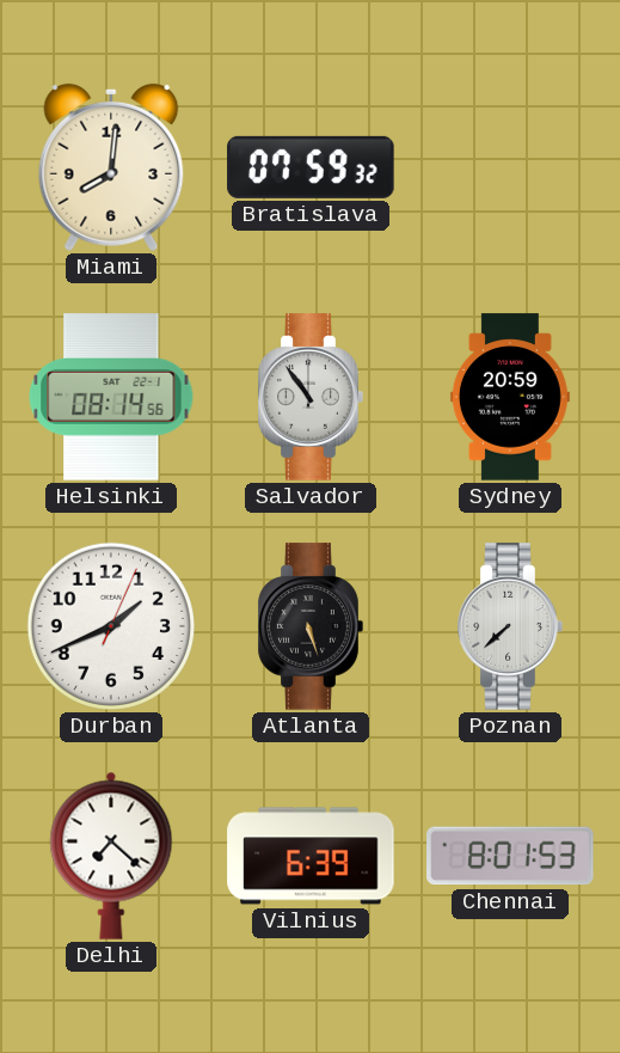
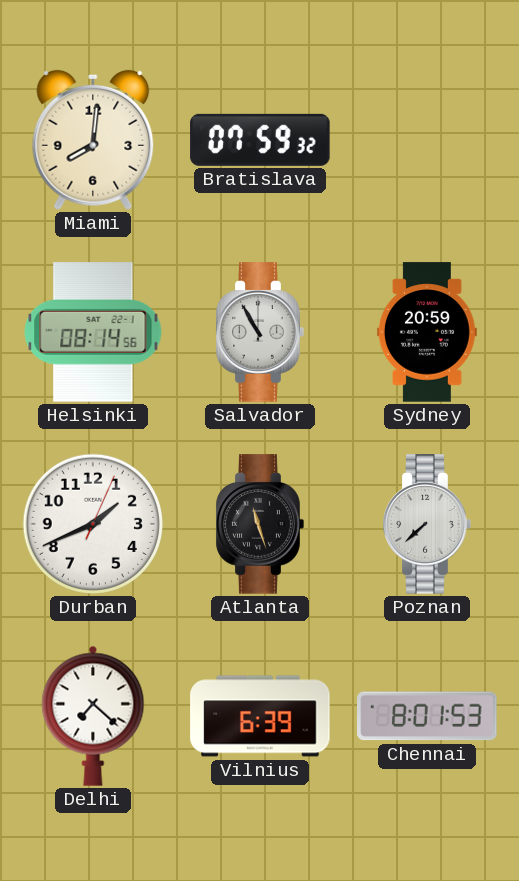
Salvador: 10:54 -> 10:55
Atlanta: 5:27 -> 11:27
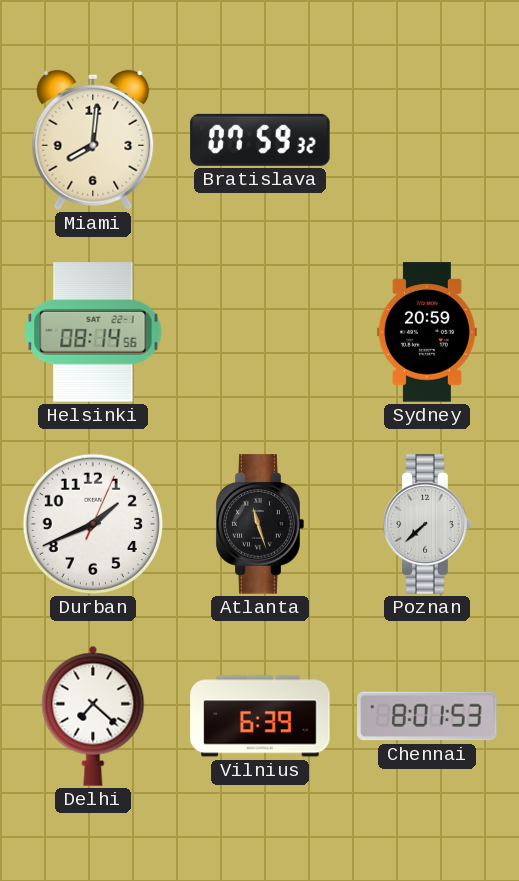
Salvador: 10:55 -> none
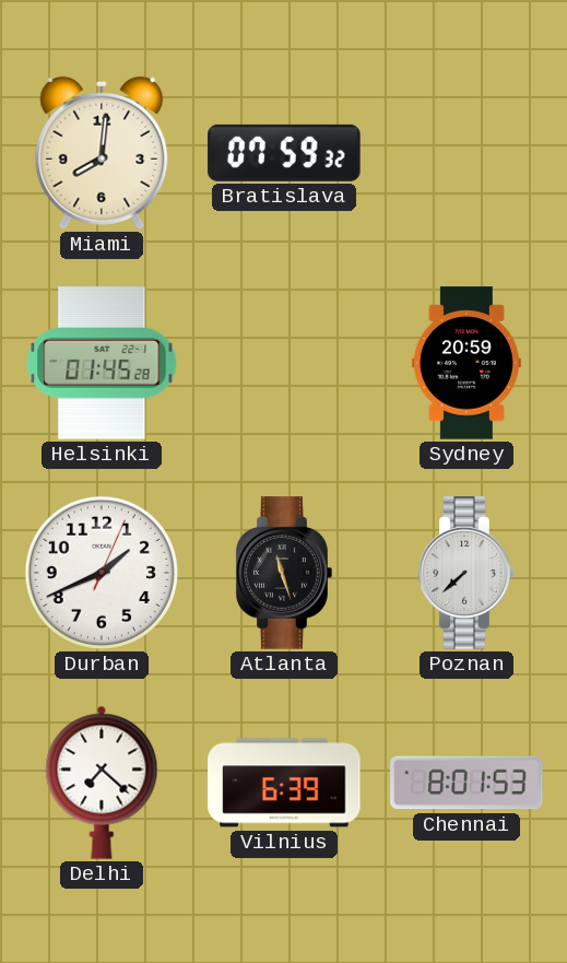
Helsinki: 08:14 -> 01:45
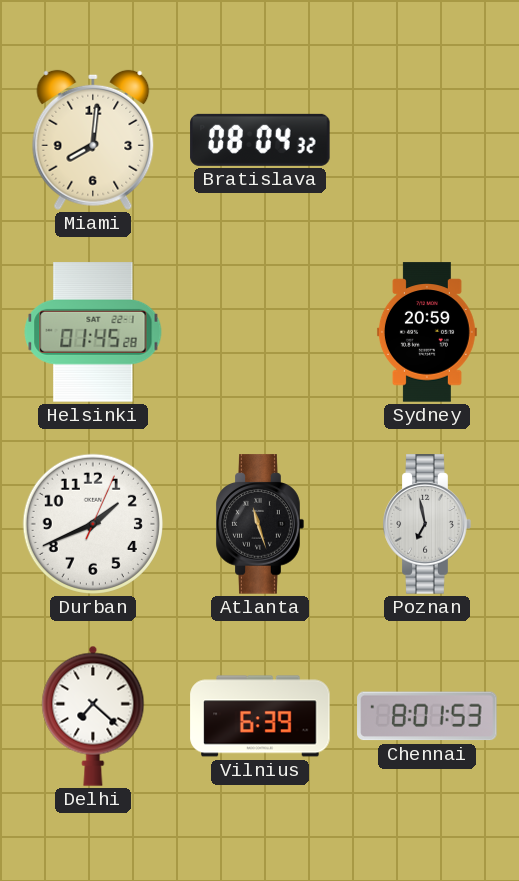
Bratislava: 07:59 -> 08:04
Poznan: 7:38 -> 6:58
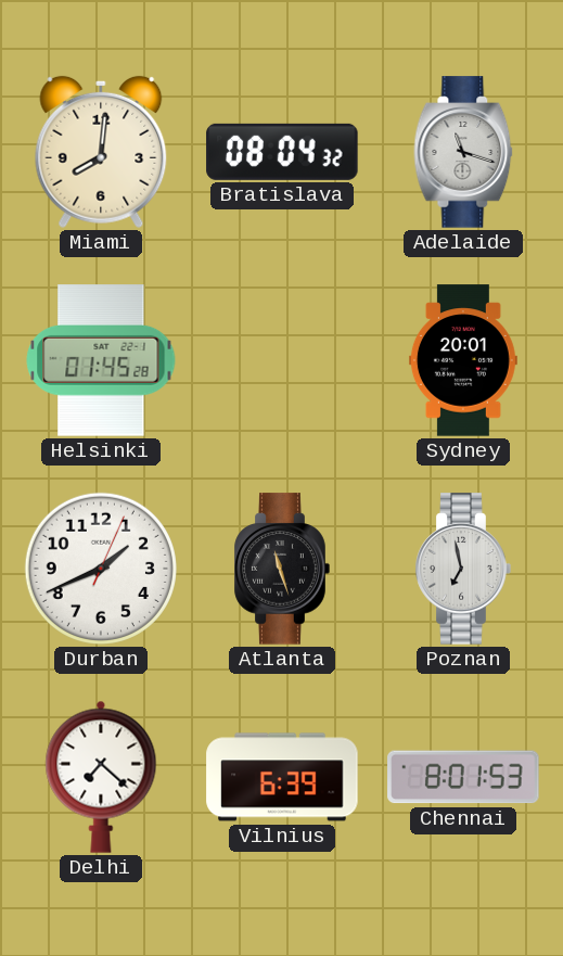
Adelaide: none -> 11:18
Sydney: 20:59 -> 20:01
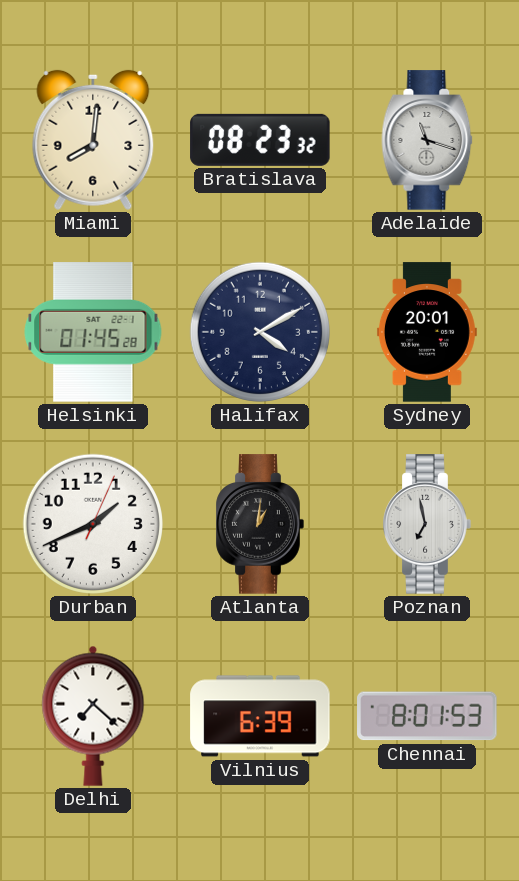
Bratislava: 08:04 -> 08:23
Halifax: none -> 4:10
Atlanta: 11:27 -> 1:01
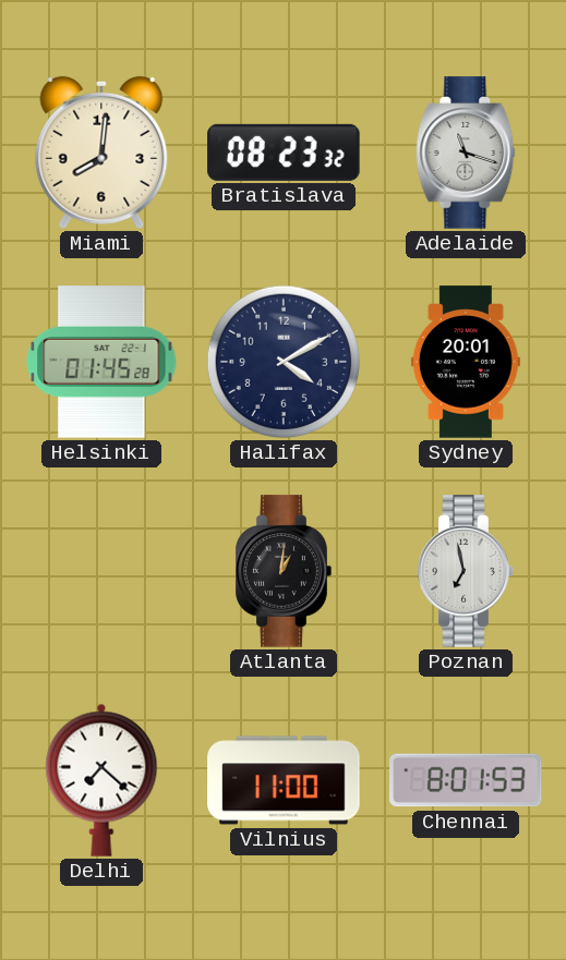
Durban: 1:41 -> none
Vilnius: 6:39 -> 11:00
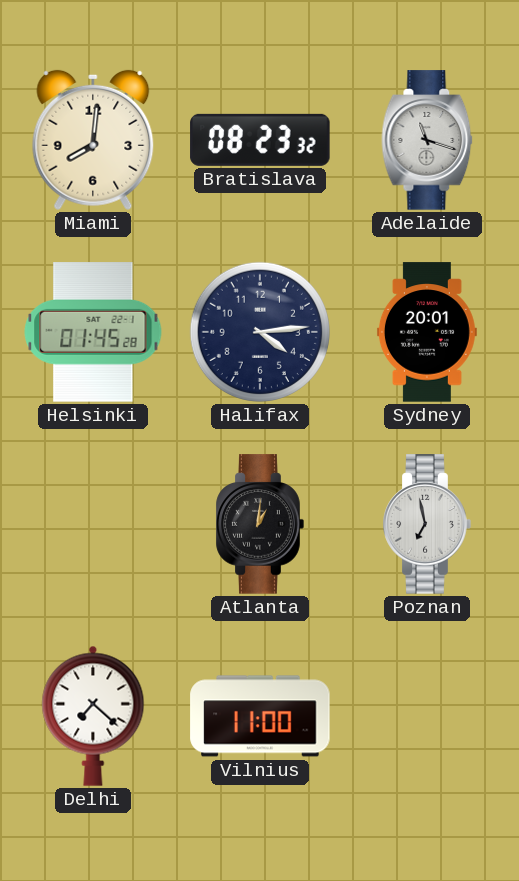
Halifax: 4:10 -> 4:14
Chennai: 8:01 -> none
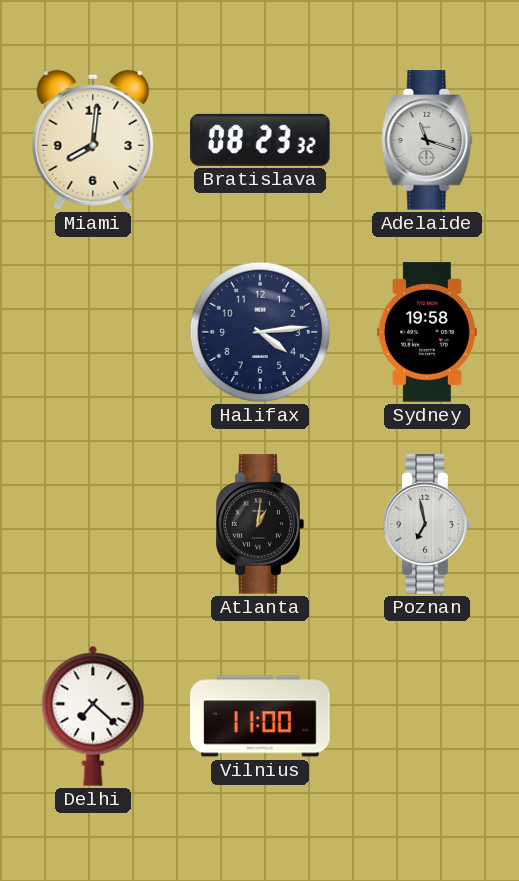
Helsinki: 01:45 -> none
Sydney: 20:01 -> 19:58
